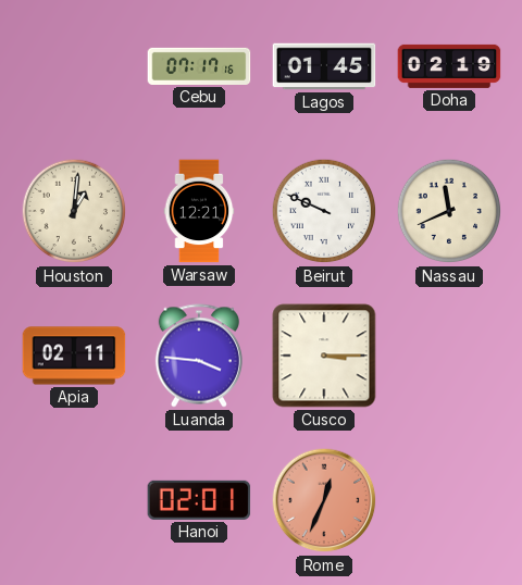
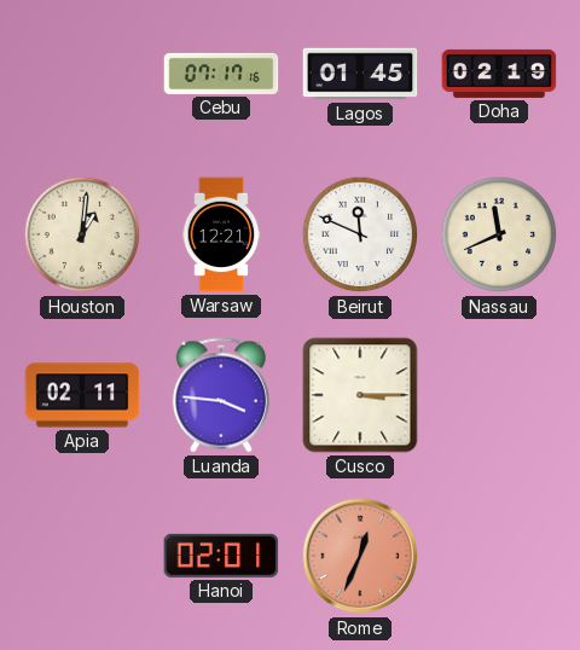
Beirut: 9:49 -> 11:49
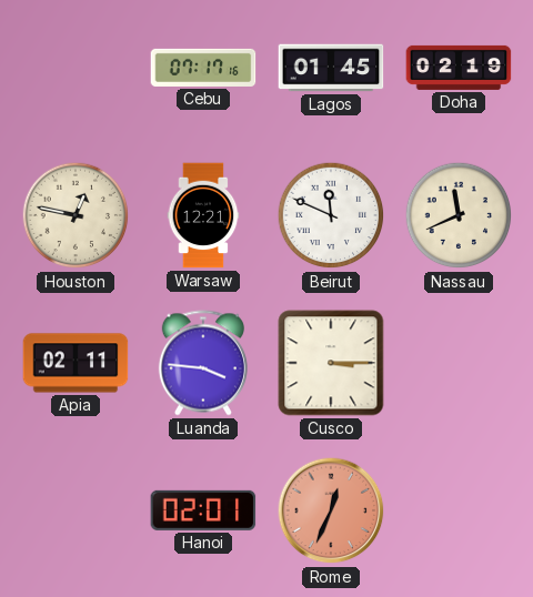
Houston: 1:01 -> 12:47
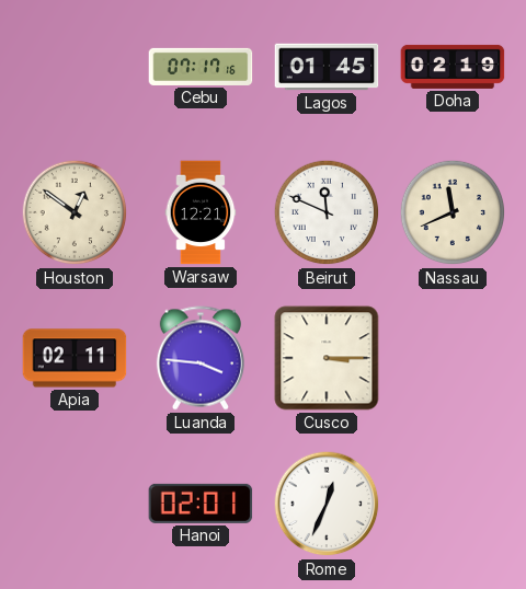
Houston: 12:47 -> 12:51
Rome dial: salmon -> white
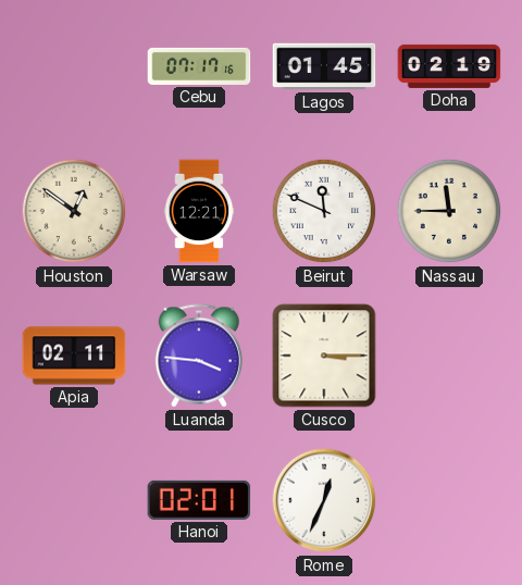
Nassau: 11:41 -> 11:45
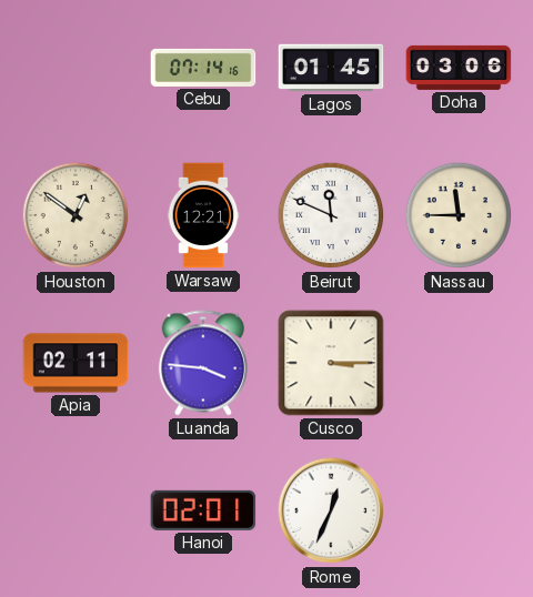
Cebu: 07:17 -> 07:14
Doha: 02:19 -> 03:06
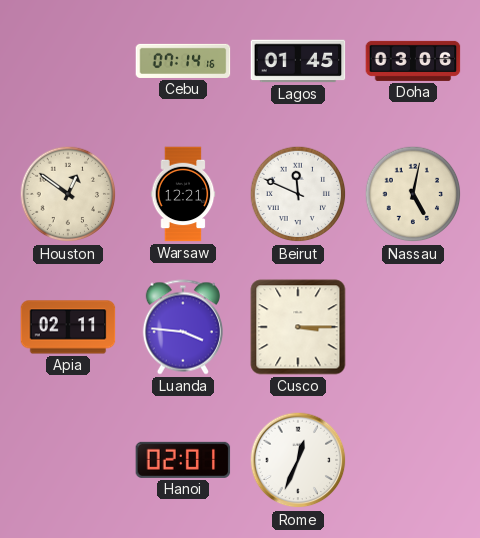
Nassau: 11:45 -> 5:02
